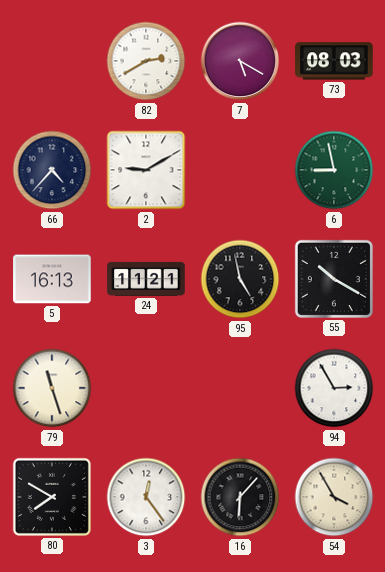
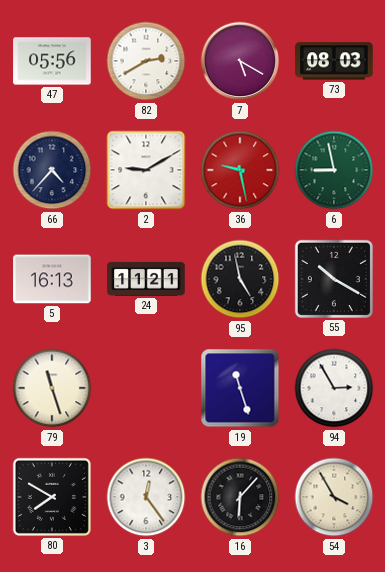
47: none -> 05:56
36: none -> 9:28
19: none -> 11:27
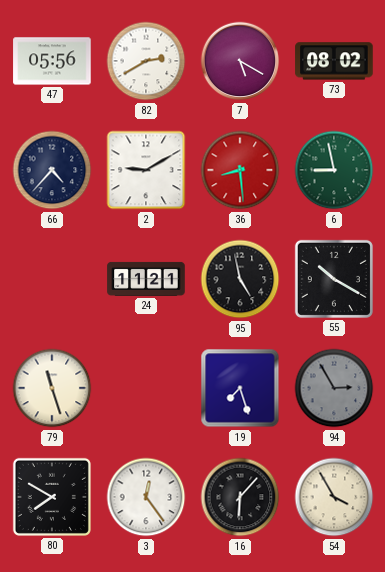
73: 08:03 -> 08:02
36: 9:28 -> 8:29
5: 16:13 -> none
19: 11:27 -> 7:27
94 dial: white -> grey
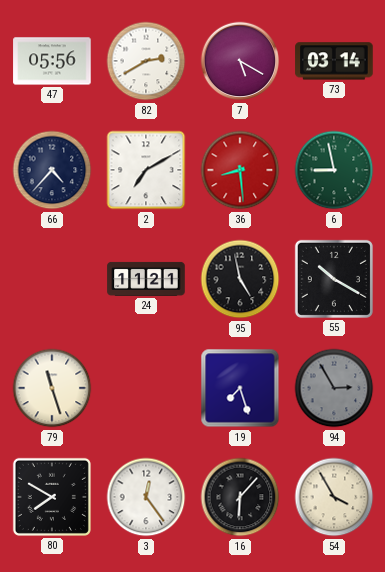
73: 08:02 -> 03:14
2: 9:10 -> 7:10
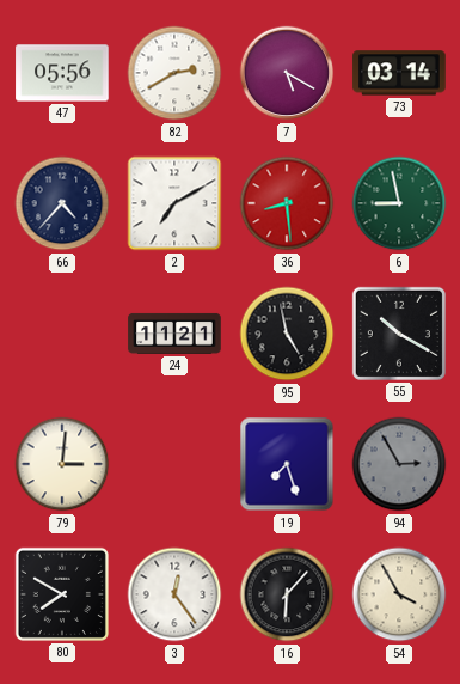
79: 11:27 -> 3:01
